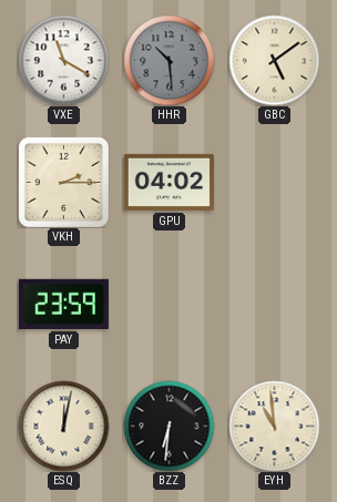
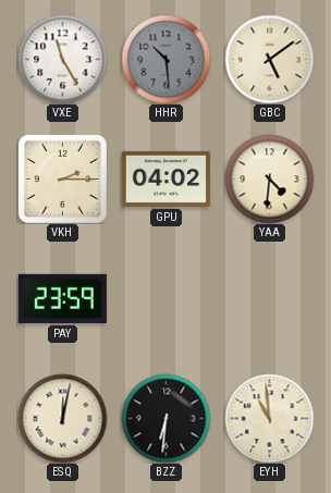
VXE: 11:20 -> 11:25
YAA: none -> 4:31
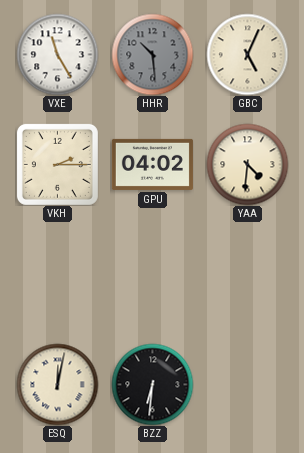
GBC: 5:09 -> 5:04
PAY: 23:59 -> none
EYH: 10:59 -> none
